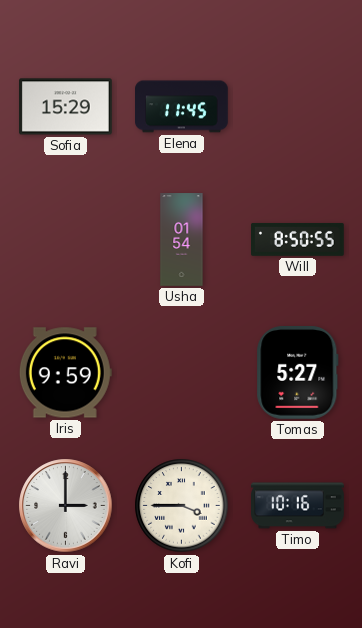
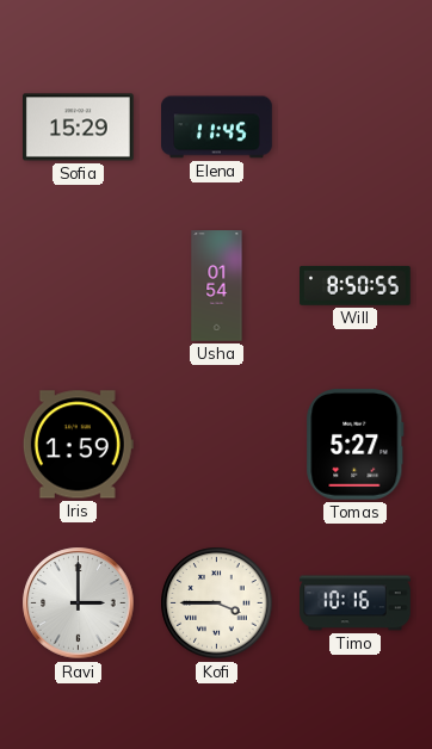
Iris: 9:59 -> 1:59
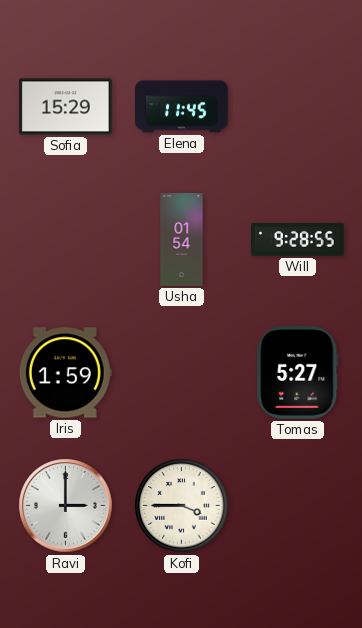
Will: 8:50 -> 9:28
Timo: 10:16 -> none
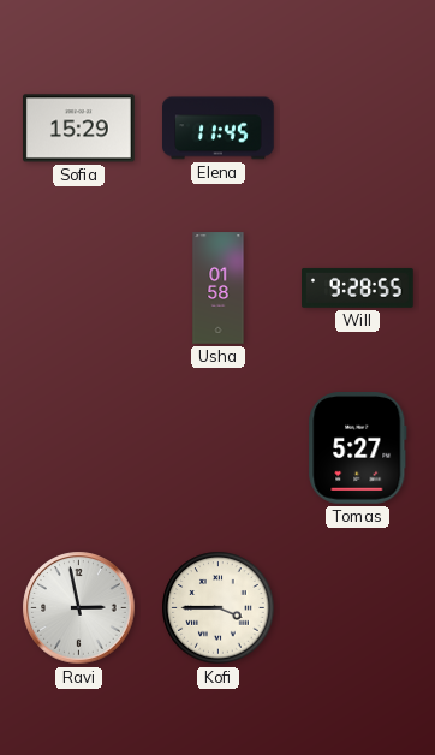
Usha: 01:54 -> 01:58
Iris: 1:59 -> none
Ravi: 3:00 -> 2:58
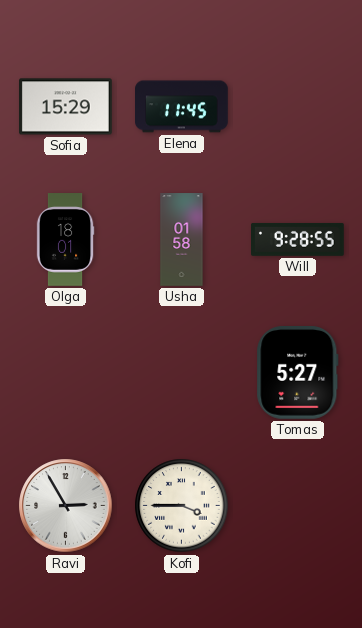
Olga: none -> 18:01
Ravi: 2:58 -> 2:55
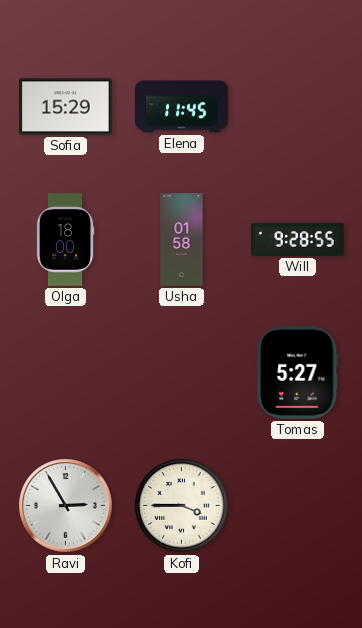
Olga: 18:01 -> 18:00
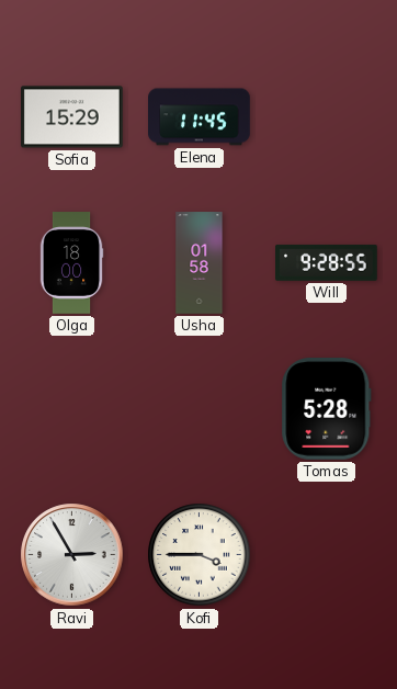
Tomas: 5:27 -> 5:28
